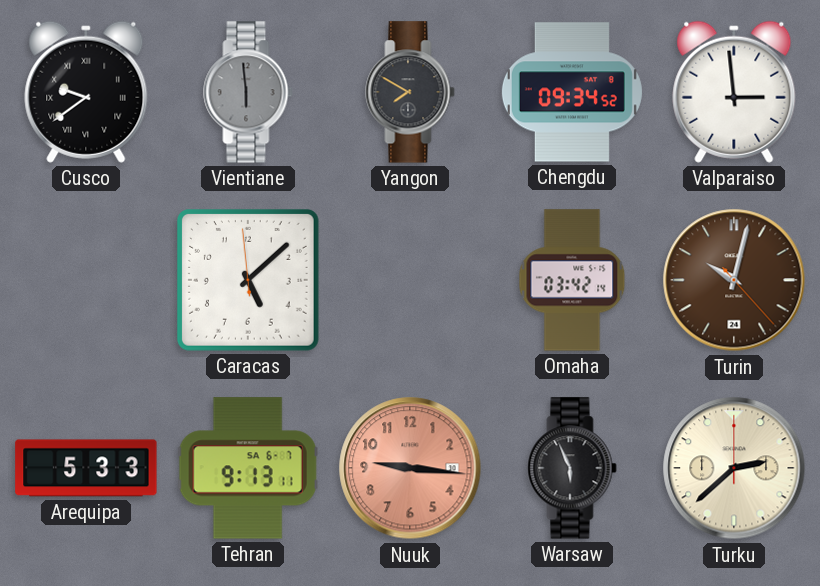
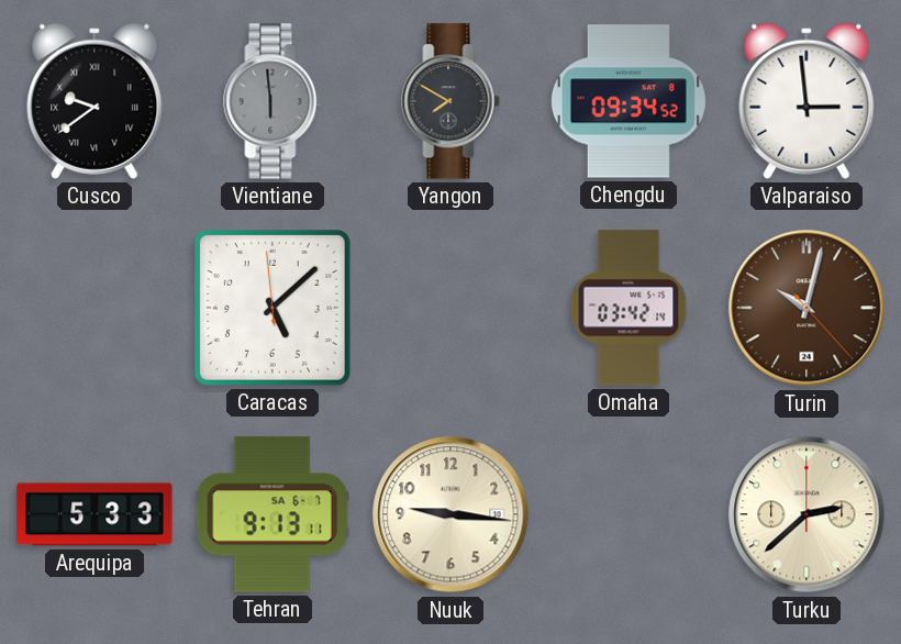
Nuuk dial: salmon -> cream
Warsaw: 5:56 -> none
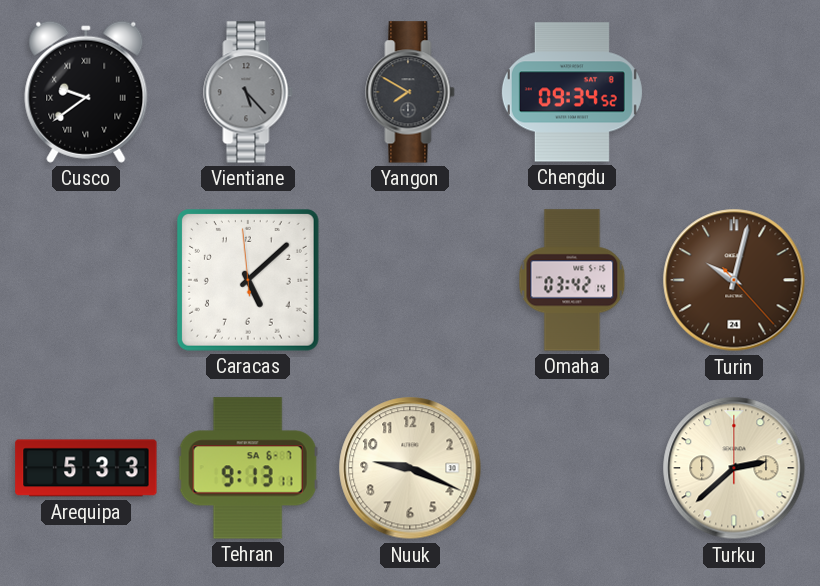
Vientiane: 5:59 -> 5:23
Valparaiso: 2:59 -> none
Nuuk: 9:16 -> 9:19
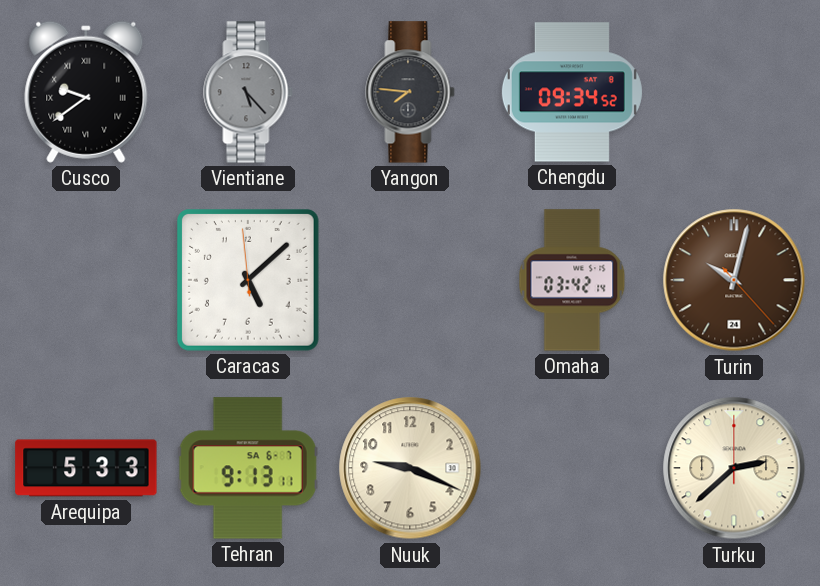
Yangon: 7:50 -> 7:46
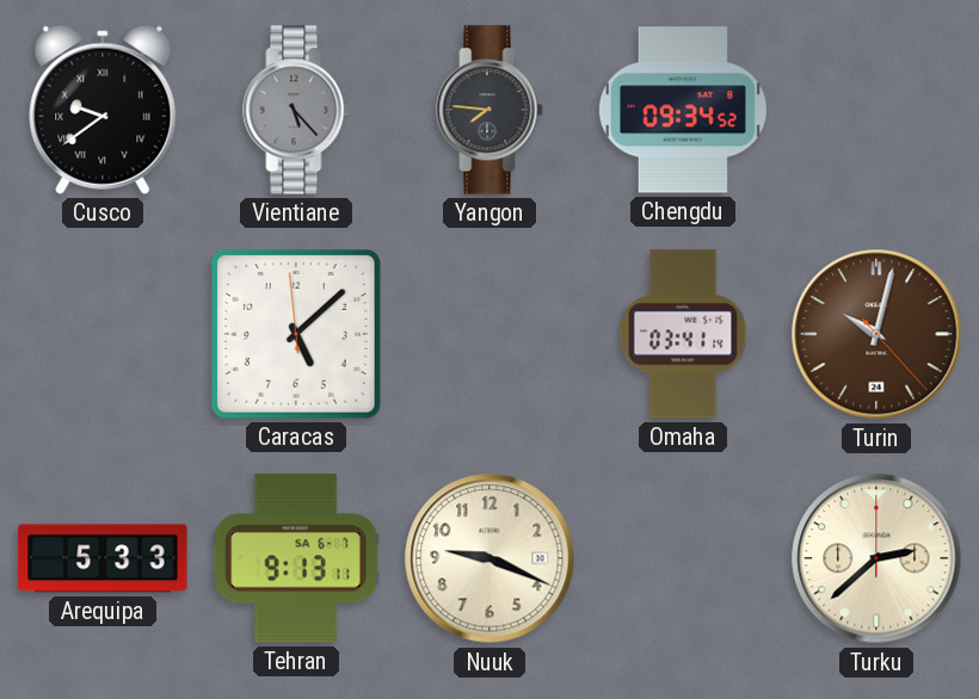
Omaha: 03:42 -> 03:41
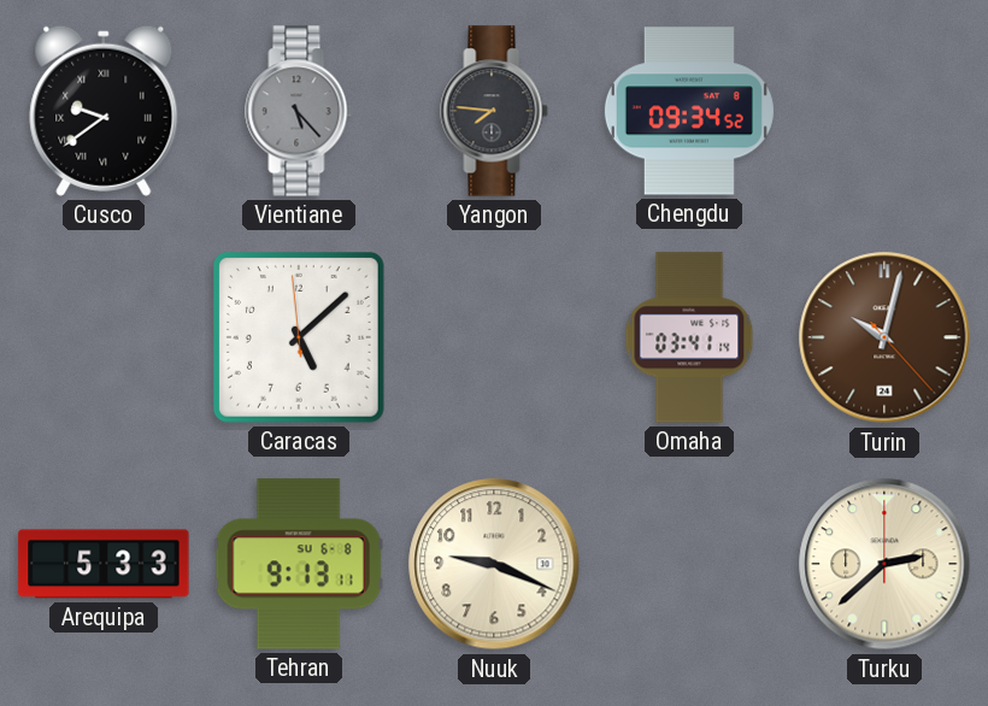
Tehran date: SA 6-7 -> SU 6-8
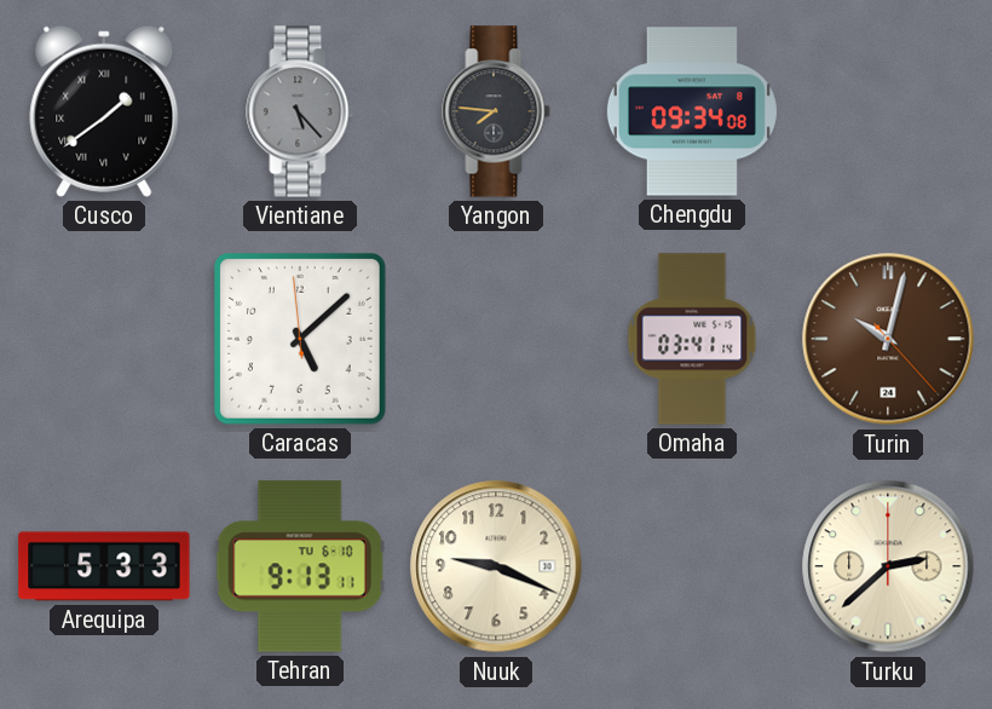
Cusco: 9:39 -> 1:39
Chengdu: 09:34:52 -> 09:34:08
Tehran date: SU 6-8 -> TU 6-10
